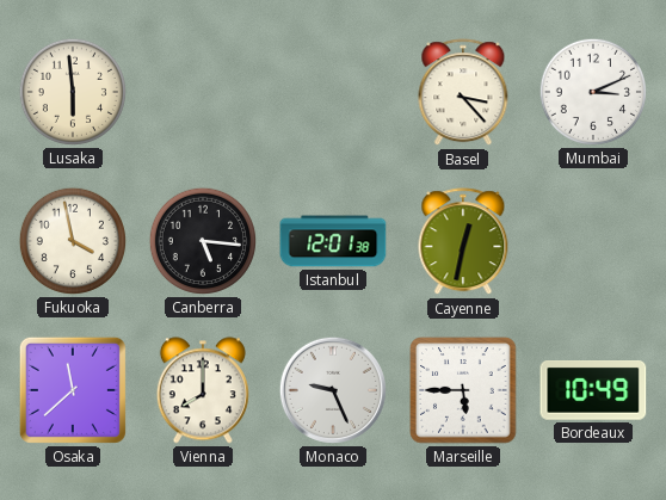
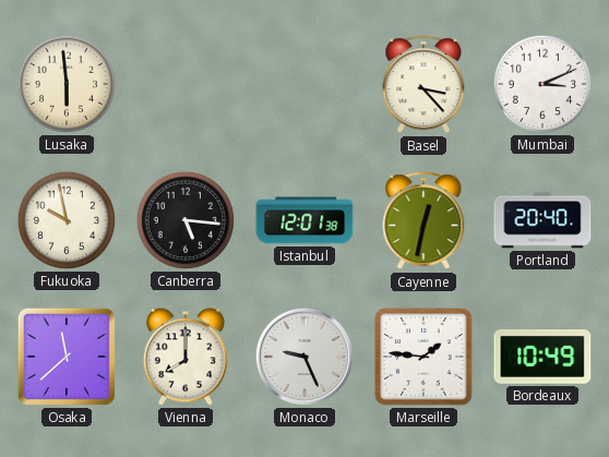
Fukuoka: 3:58 -> 9:58
Portland: none -> 20:40
Marseille: 5:45 -> 1:46
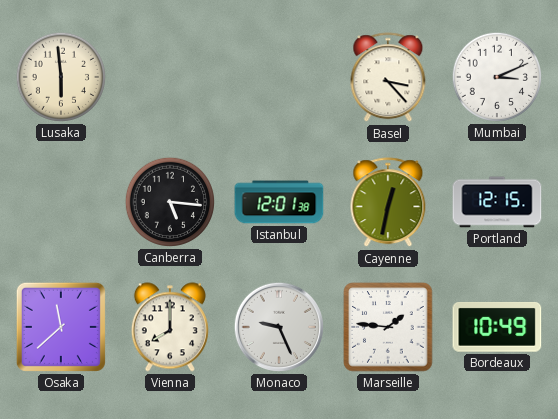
Fukuoka: 9:58 -> none
Portland: 20:40 -> 12:15
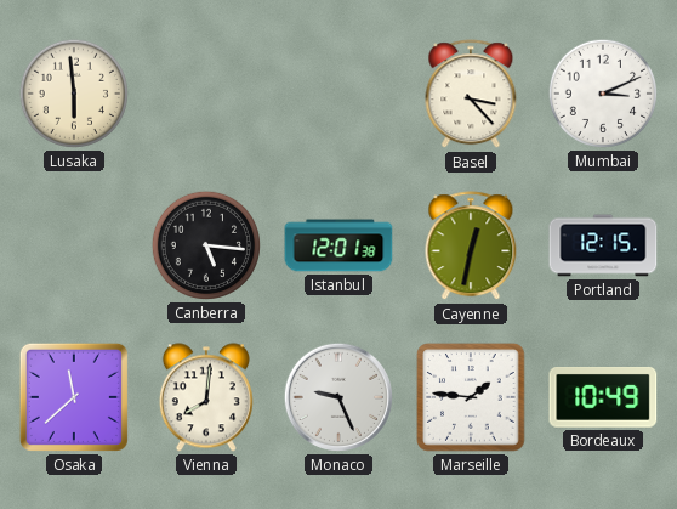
Vienna: 8:00 -> 8:01
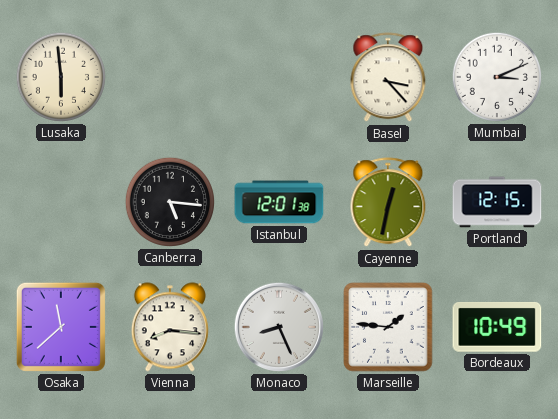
Vienna: 8:01 -> 8:16
Monaco: 9:26 -> 8:26
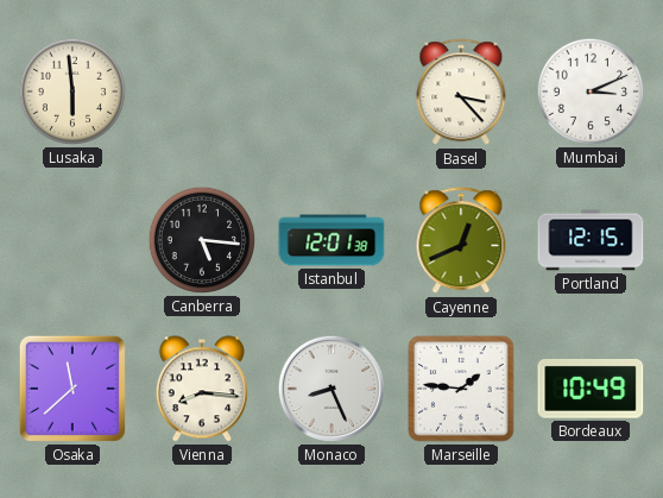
Cayenne: 12:32 -> 12:41
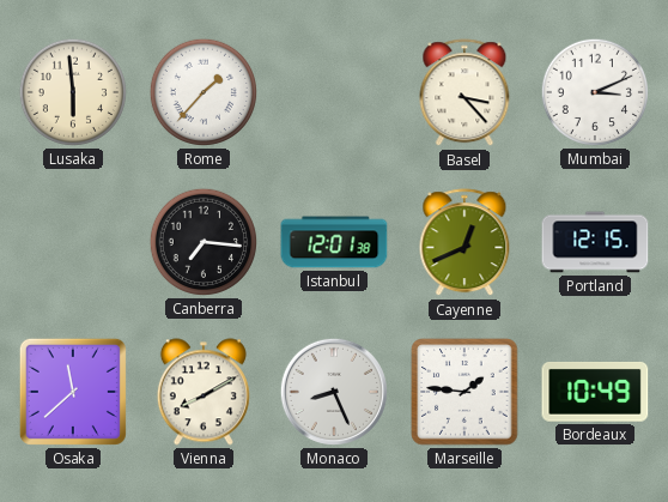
Rome: none -> 1:37
Canberra: 5:16 -> 7:16
Vienna: 8:16 -> 8:10
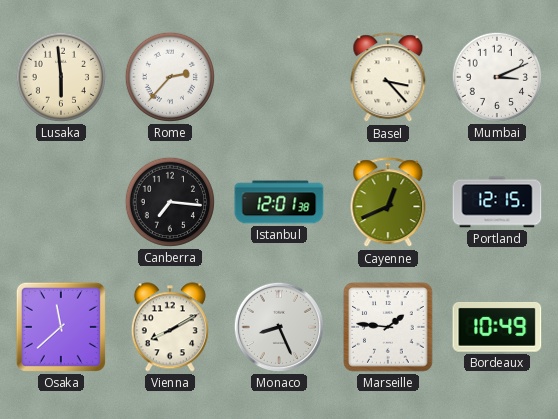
Rome: 1:37 -> 2:37
